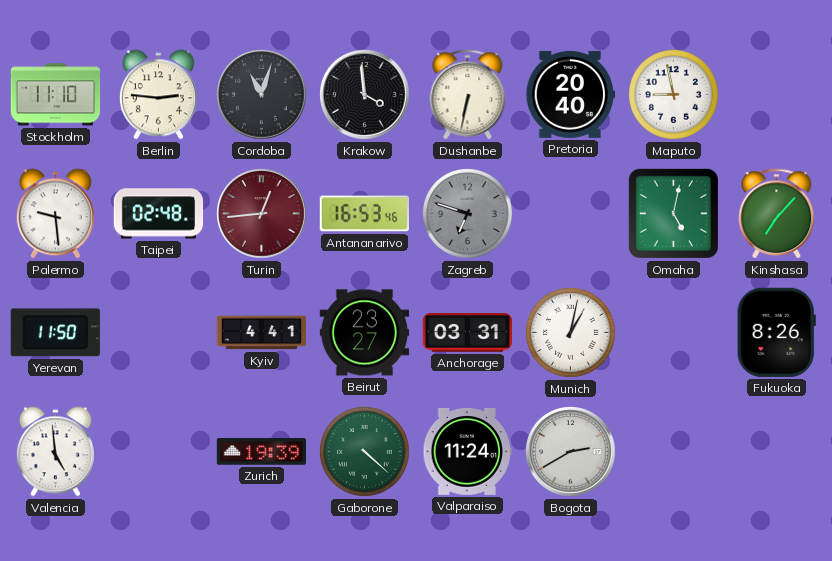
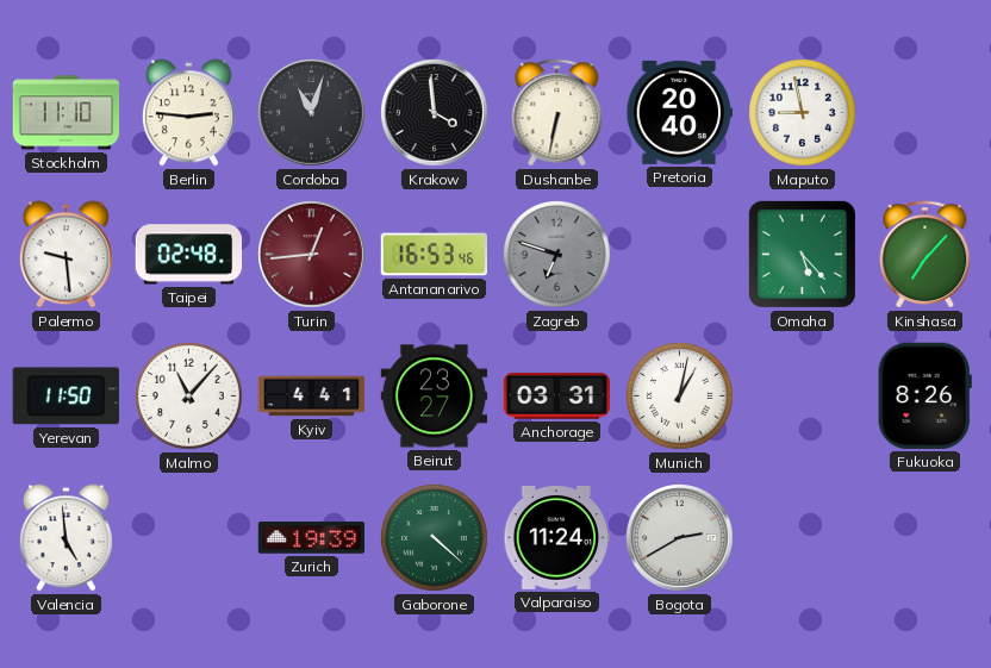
Omaha: 5:02 -> 5:23
Malmo: none -> 11:07
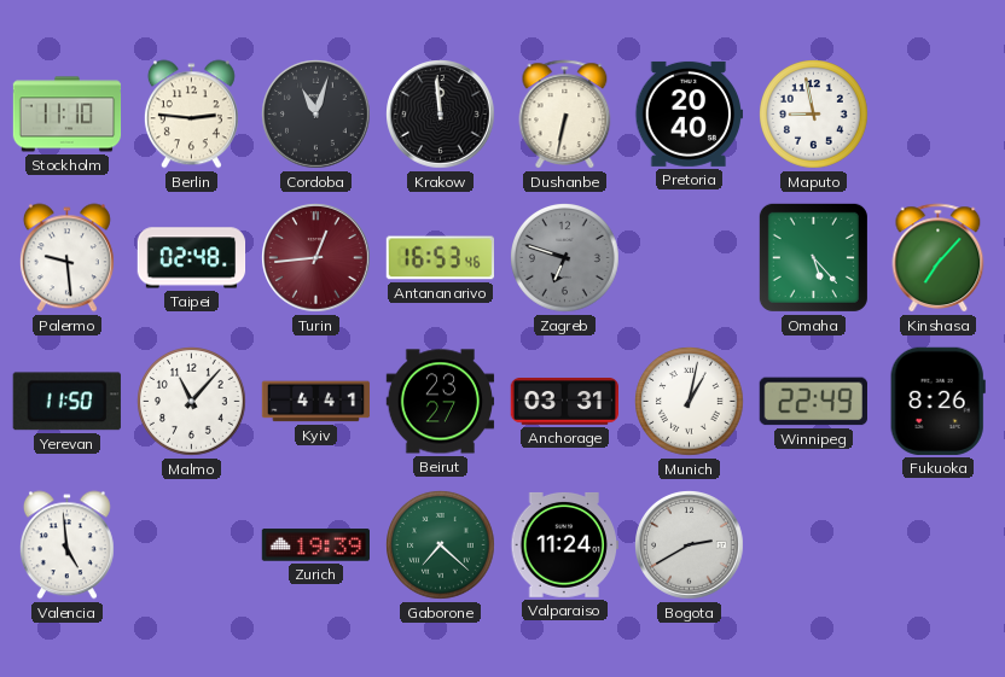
Krakow: 3:59 -> 11:59
Winnipeg: none -> 22:49
Gaborone: 4:22 -> 7:22
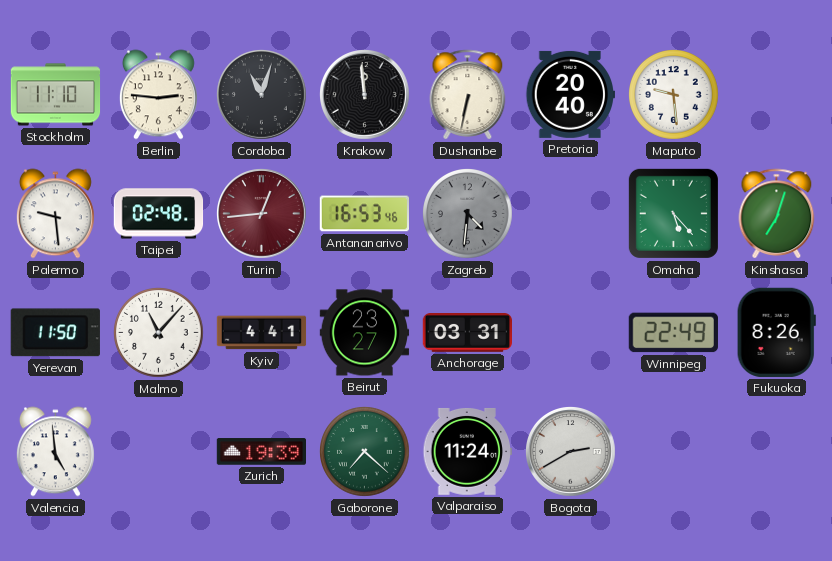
Maputo: 8:58 -> 9:29
Zagreb: 6:48 -> 4:31
Kinshasa: 7:07 -> 7:03
Munich: 1:02 -> none
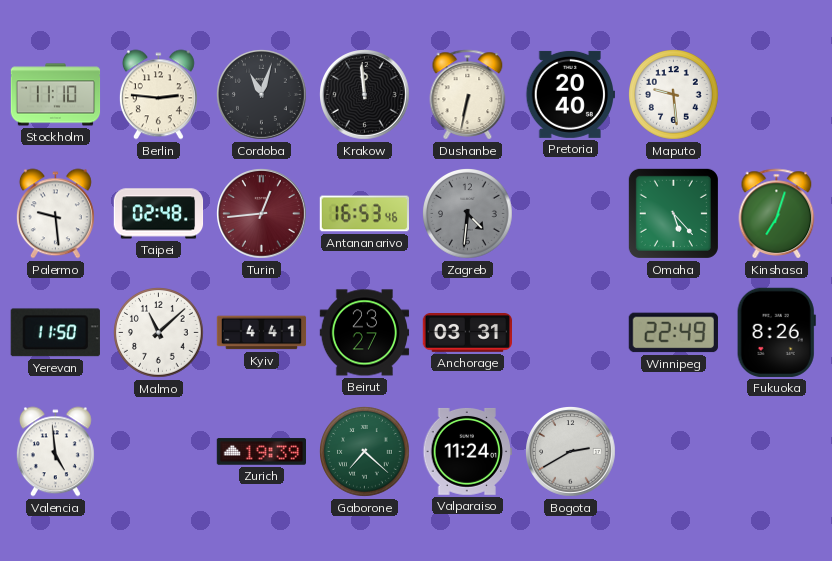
Malmo: 11:07 -> 11:08
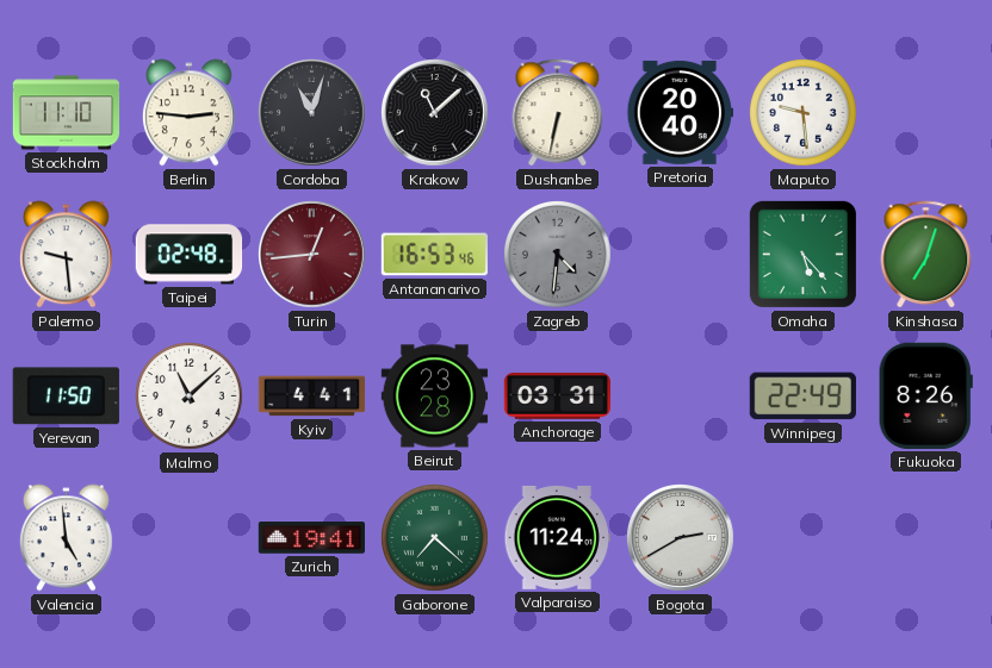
Krakow: 11:59 -> 11:08
Beirut: 23:27 -> 23:28
Zurich: 19:39 -> 19:41
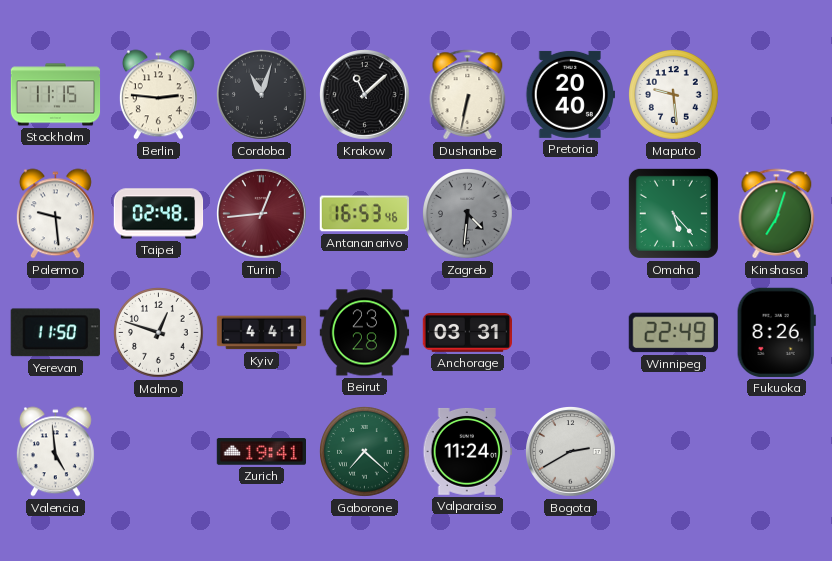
Stockholm: 11:10 -> 11:15
Malmo: 11:08 -> 12:48
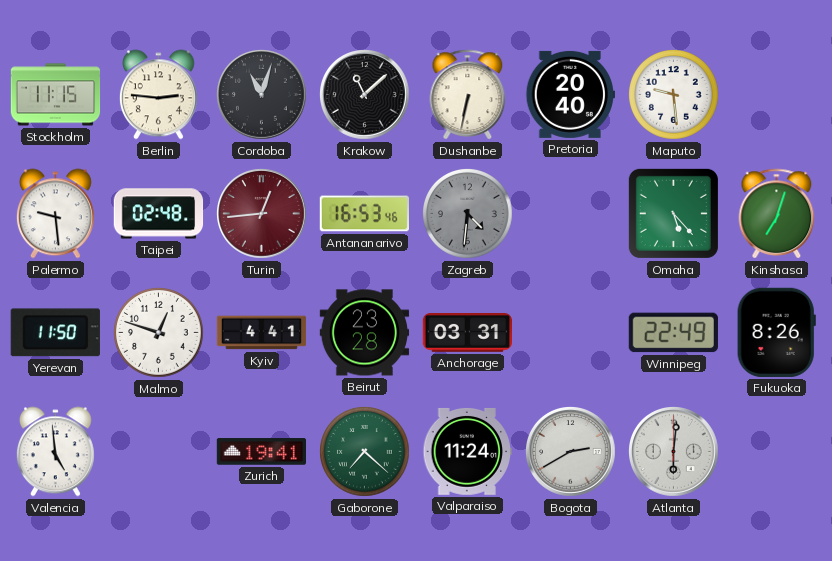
Atlanta: none -> 6:01
